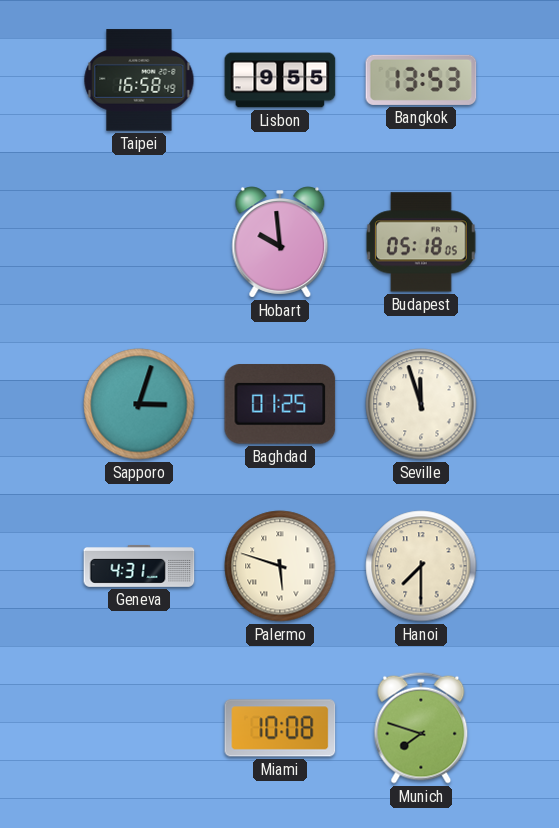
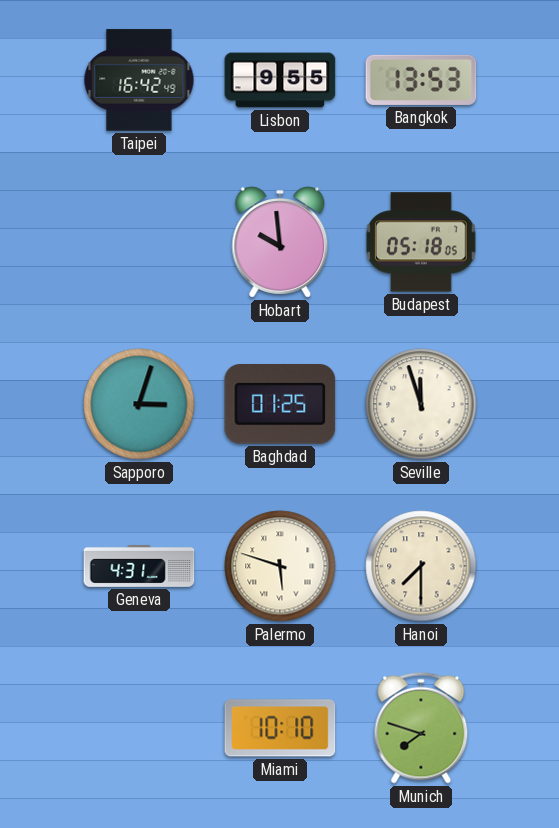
Taipei: 16:58 -> 16:42
Miami: 10:08 -> 10:10
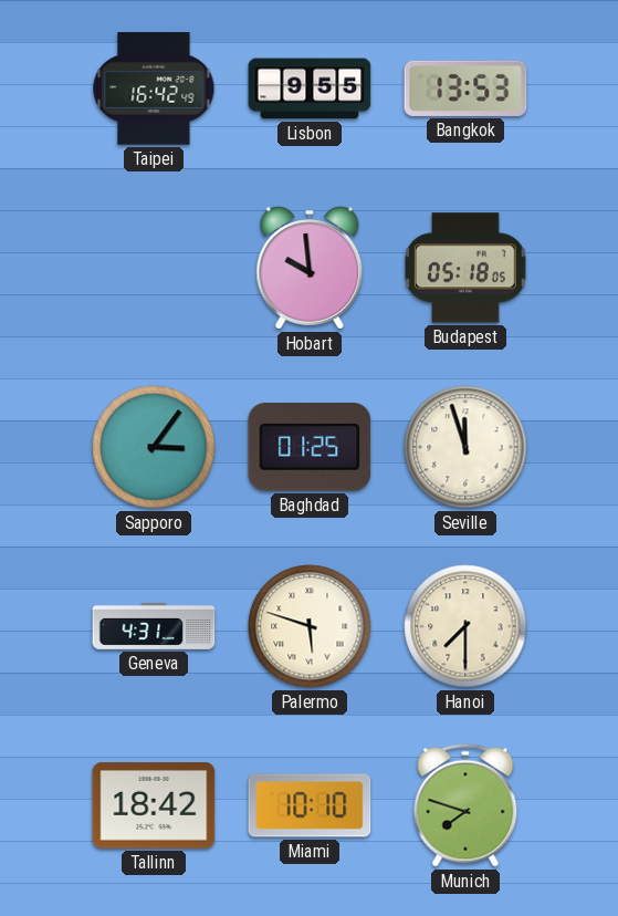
Sapporo: 3:03 -> 3:06
Tallinn: none -> 18:42
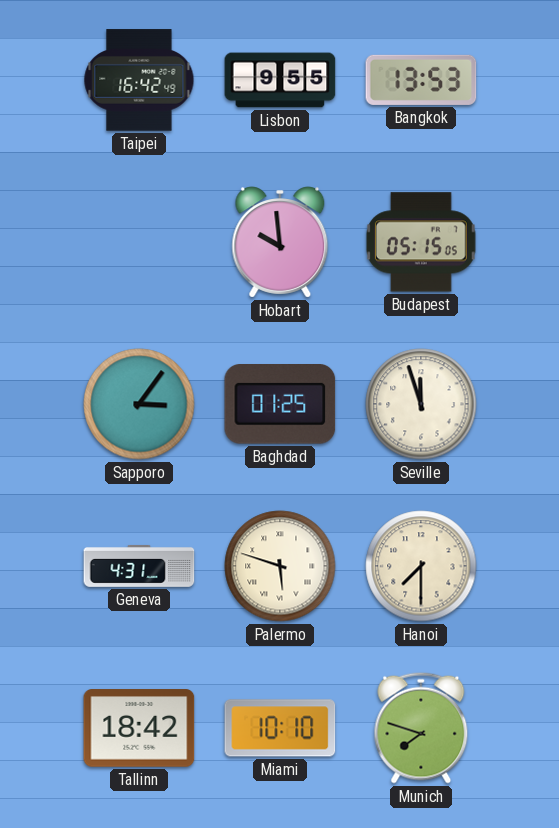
Budapest: 05:18 -> 05:15
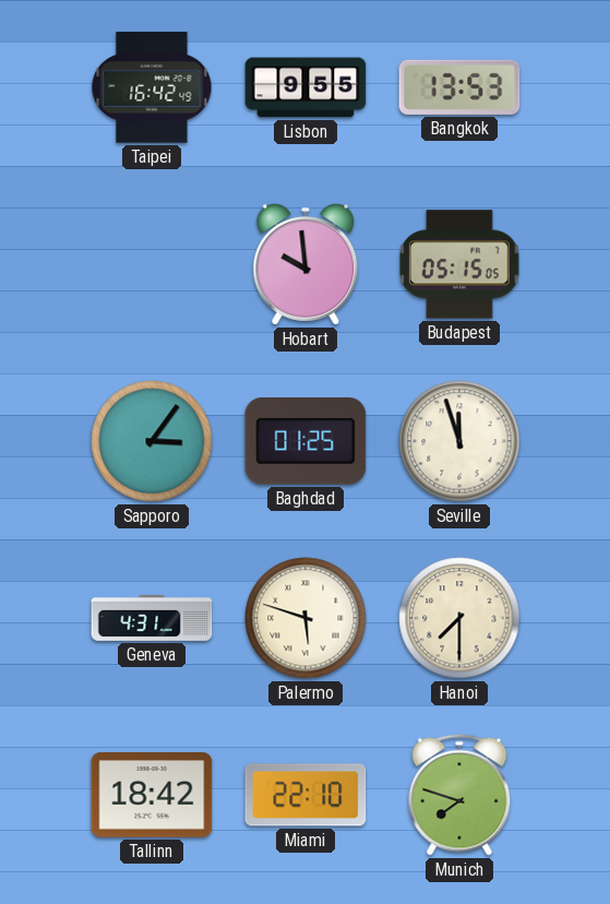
Miami: 10:10 -> 22:10
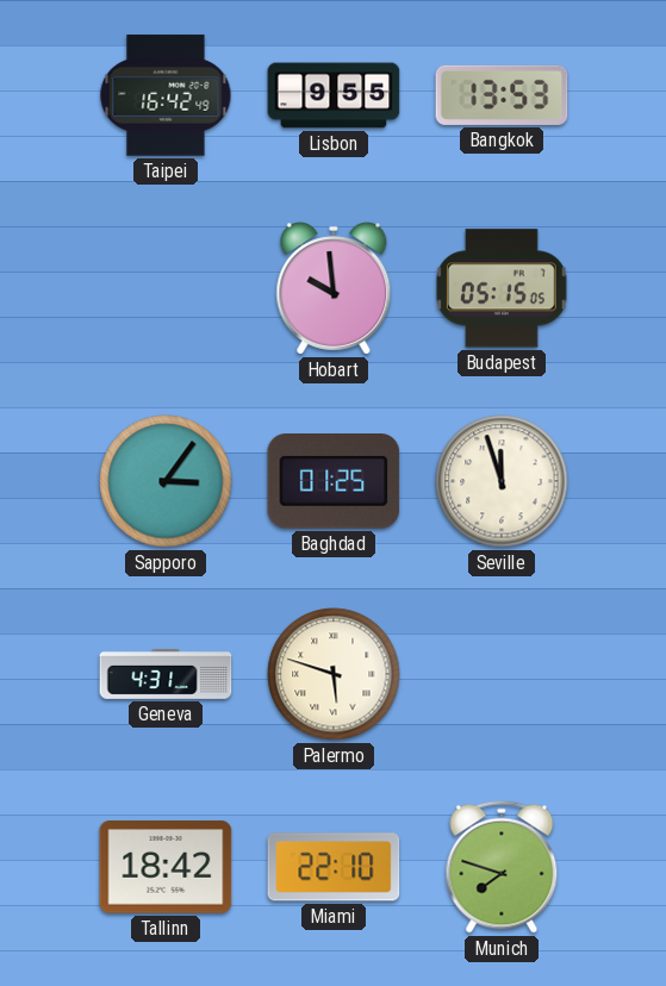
Hanoi: 7:30 -> none
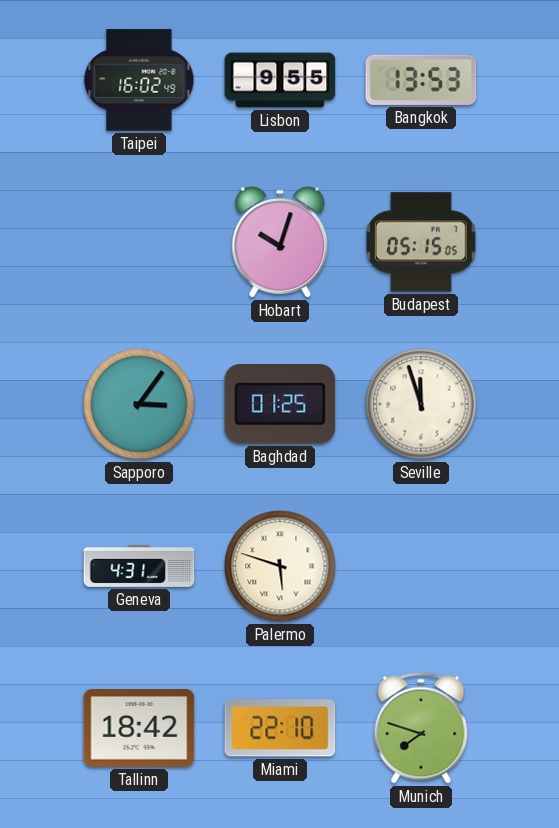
Taipei: 16:42 -> 16:02
Hobart: 9:59 -> 10:03
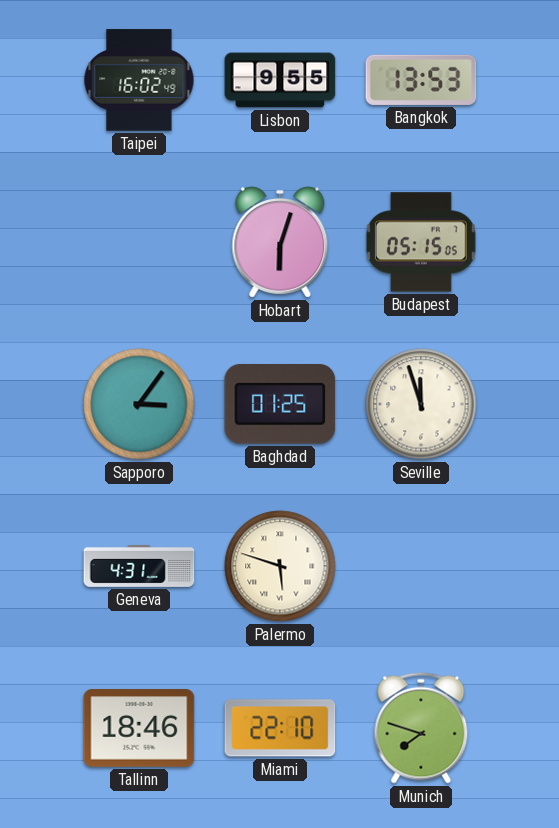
Hobart: 10:03 -> 6:03
Tallinn: 18:42 -> 18:46
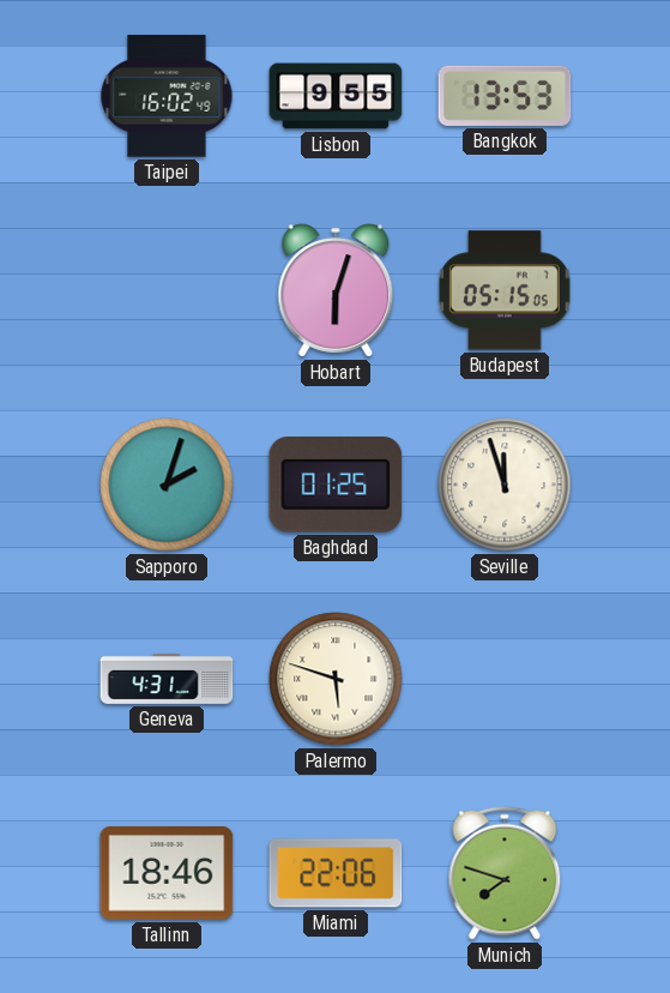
Sapporo: 3:06 -> 2:03
Miami: 22:10 -> 22:06
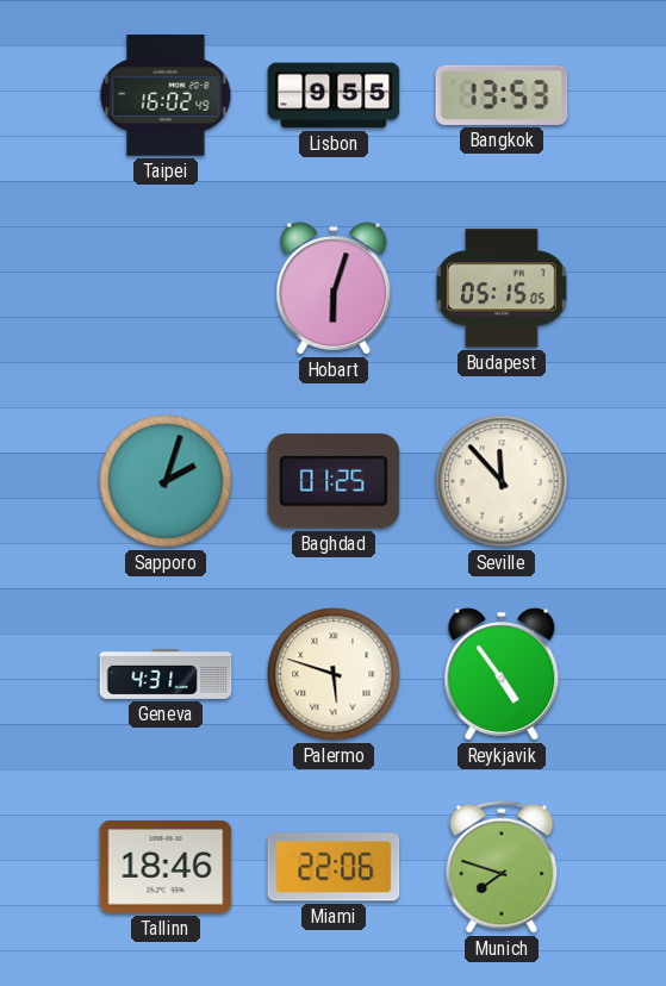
Seville: 11:57 -> 11:53
Reykjavik: none -> 4:54
